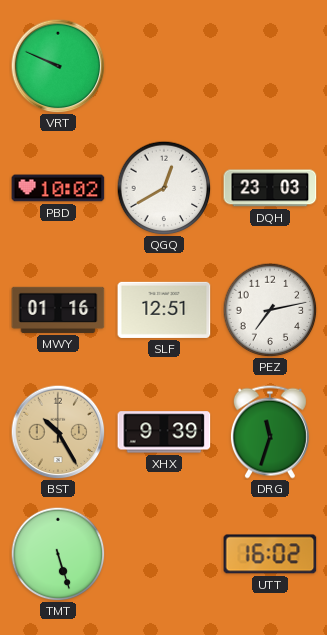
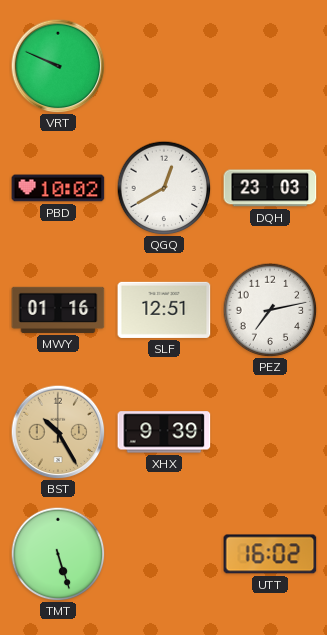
DRG: 11:33 -> none
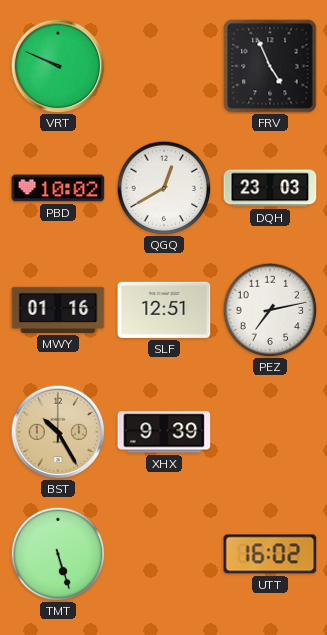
FRV: none -> 4:56
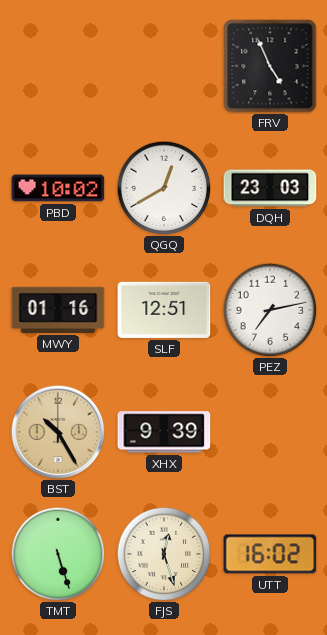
VRT: 9:49 -> none
FJS: none -> 12:27
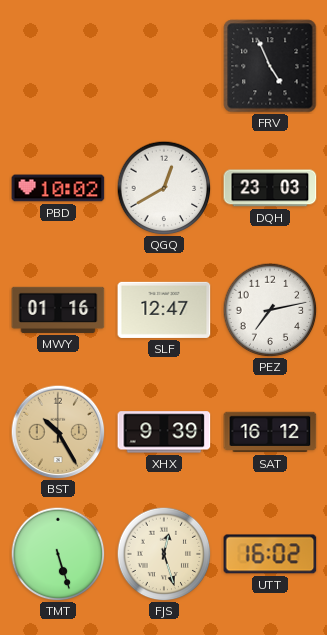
SLF: 12:51 -> 12:47
SAT: none -> 16:12
